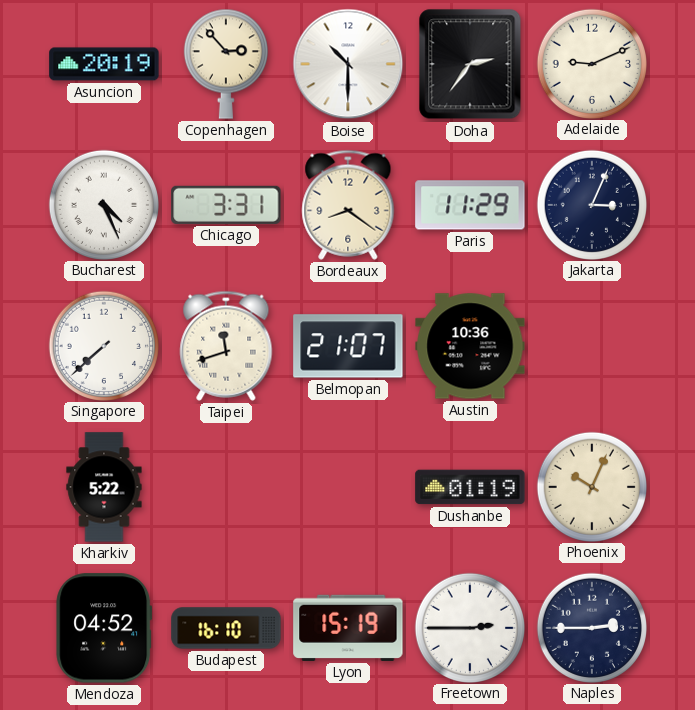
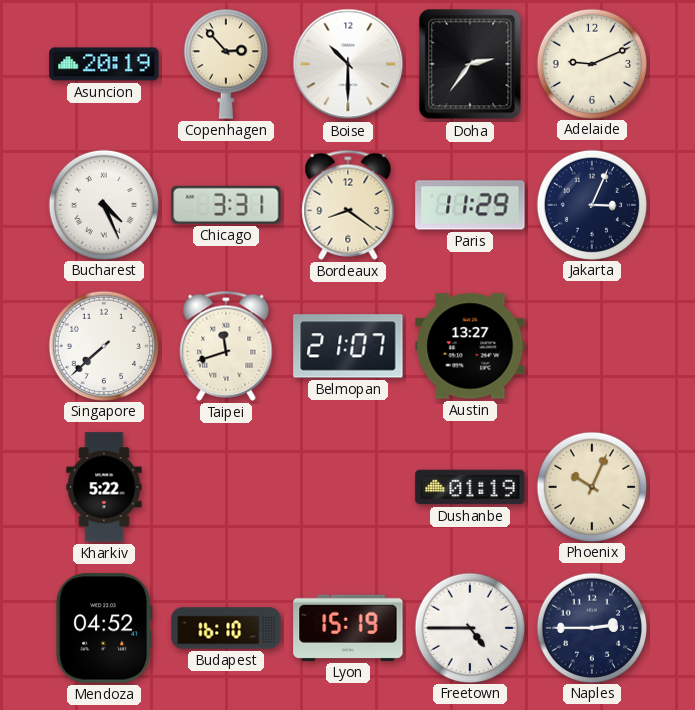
Austin: 10:36 -> 13:27
Freetown: 2:45 -> 4:45
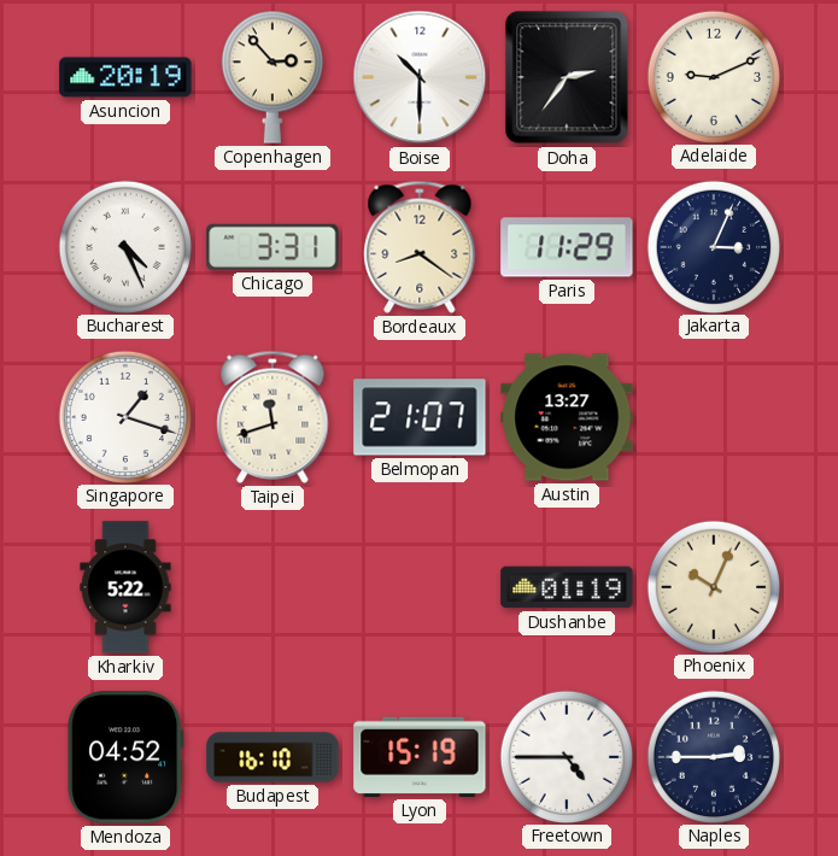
Singapore: 7:38 -> 1:18
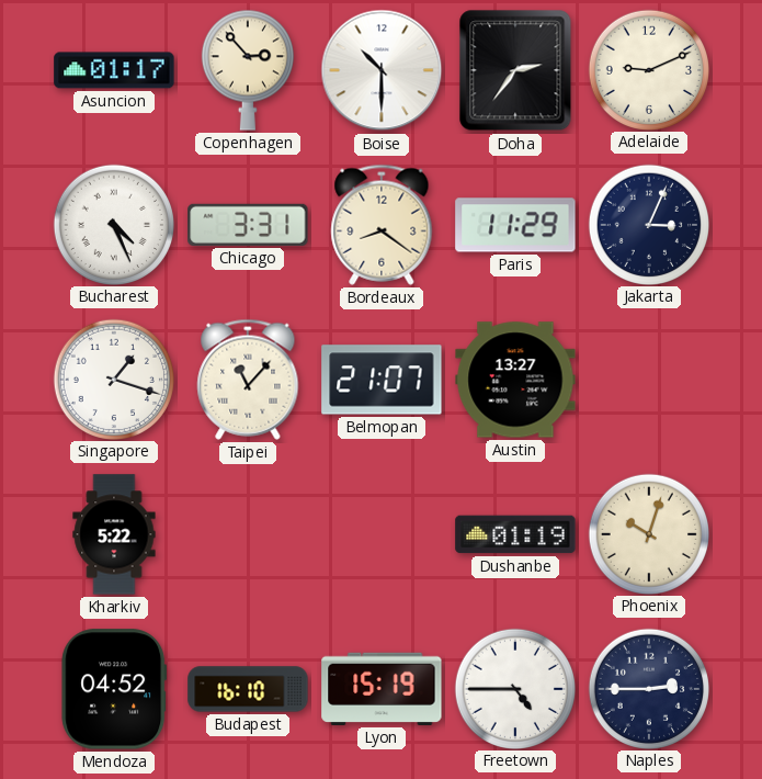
Asuncion: 20:19 -> 01:17
Taipei: 11:42 -> 11:07
Phoenix: 10:04 -> 10:03
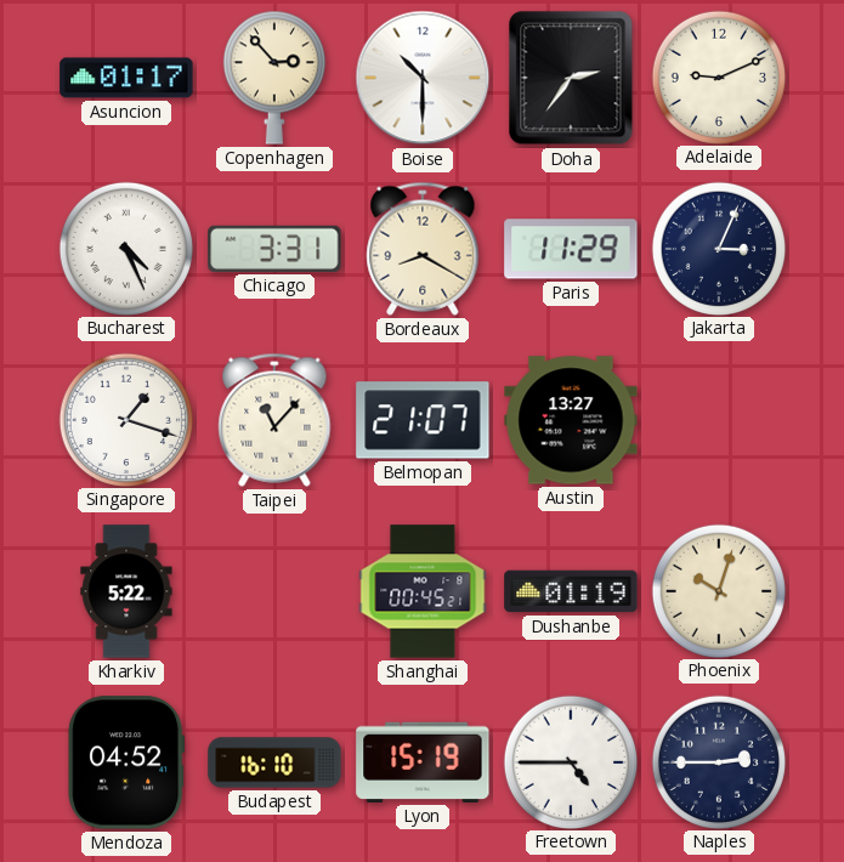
Bordeaux: 8:21 -> 8:20
Shanghai: none -> 00:45
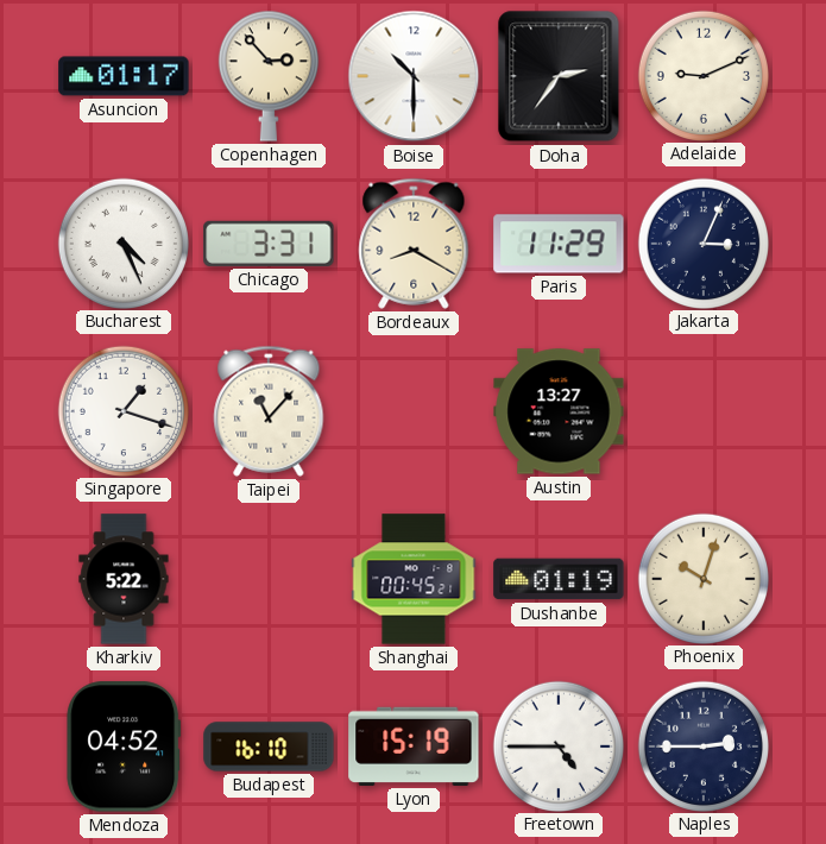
Belmopan: 21:07 -> none
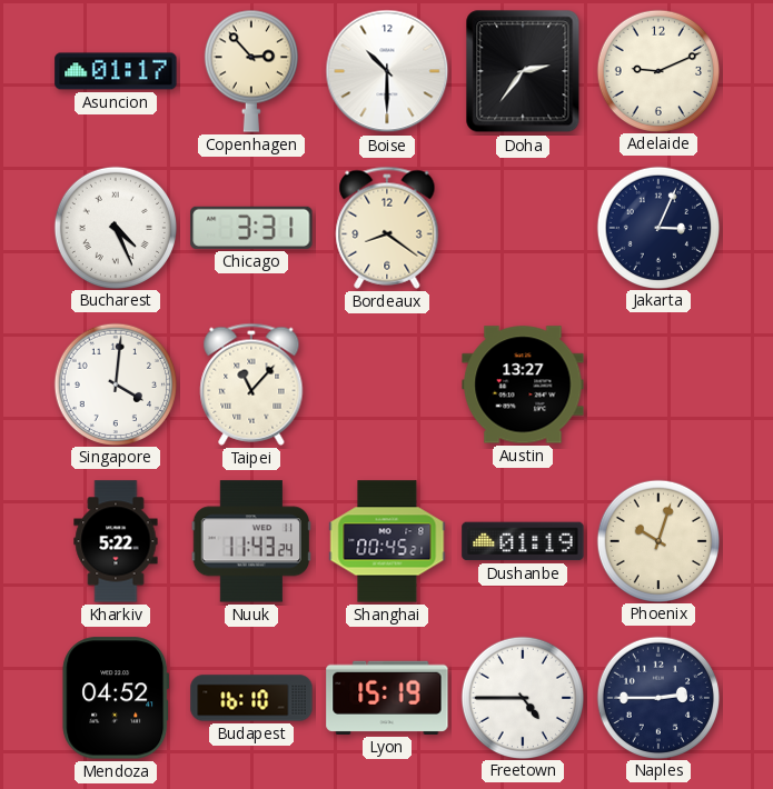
Bordeaux: 8:20 -> 8:21
Paris: 11:29 -> none
Singapore: 1:18 -> 4:01
Nuuk: none -> 11:43
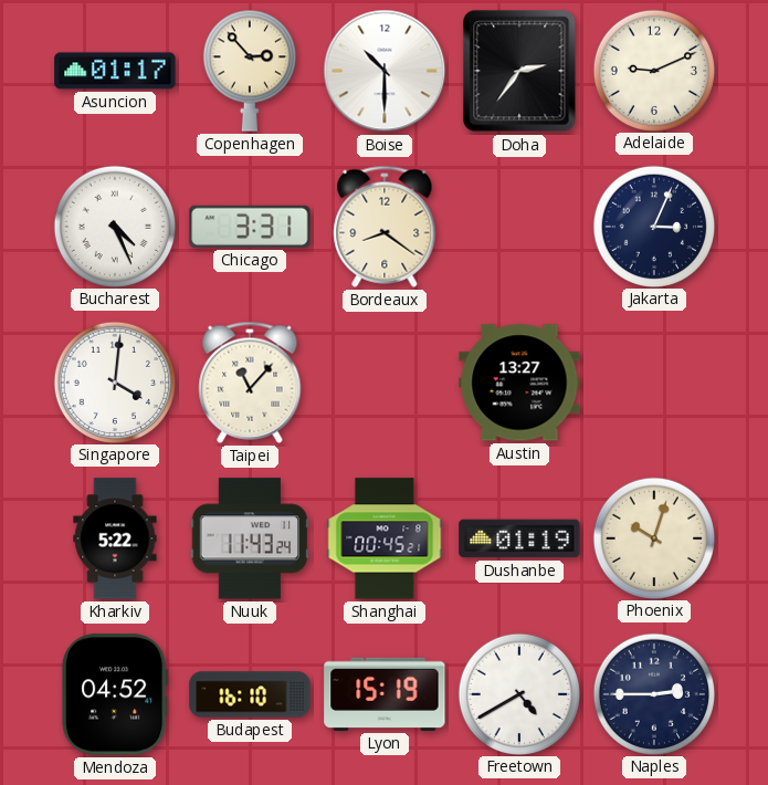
Freetown: 4:45 -> 4:40
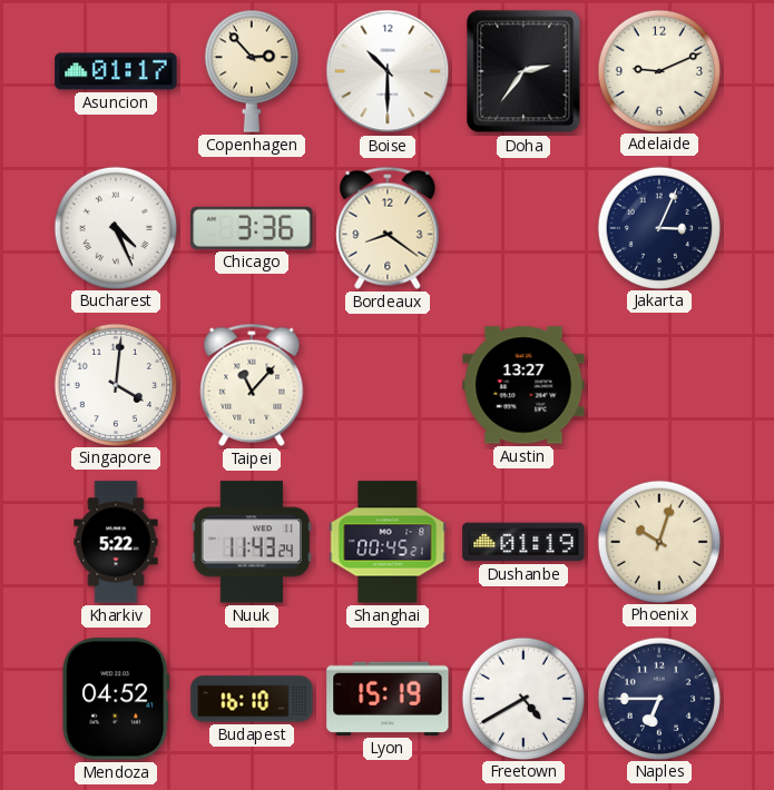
Chicago: 3:31 -> 3:36
Naples: 2:45 -> 6:45
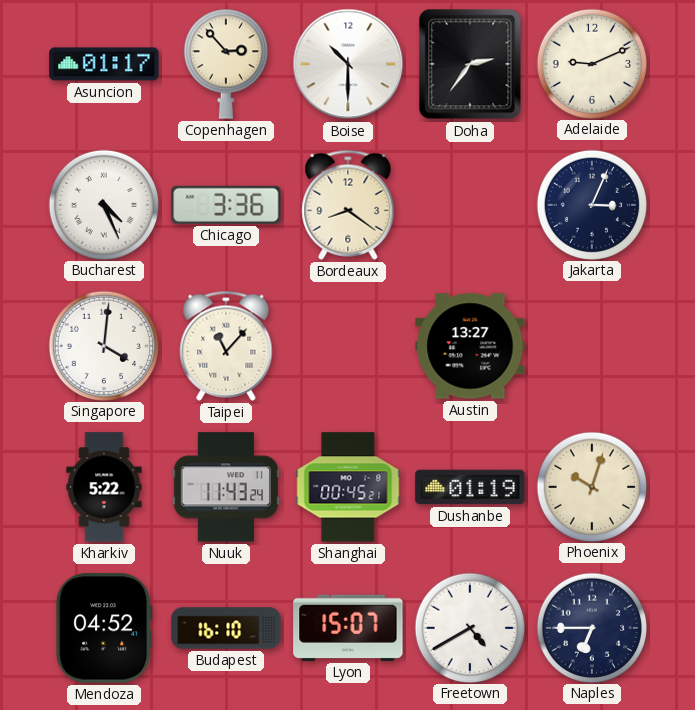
Lyon: 15:19 -> 15:07
